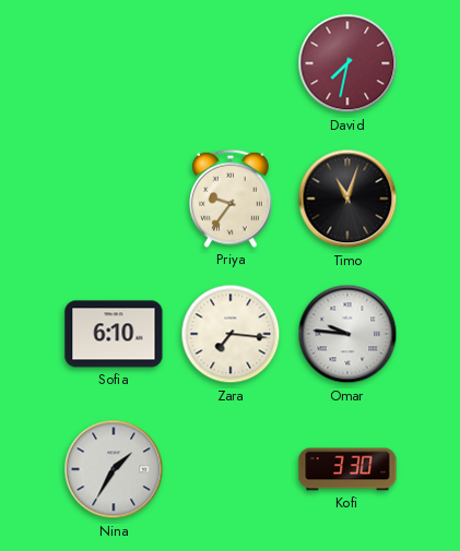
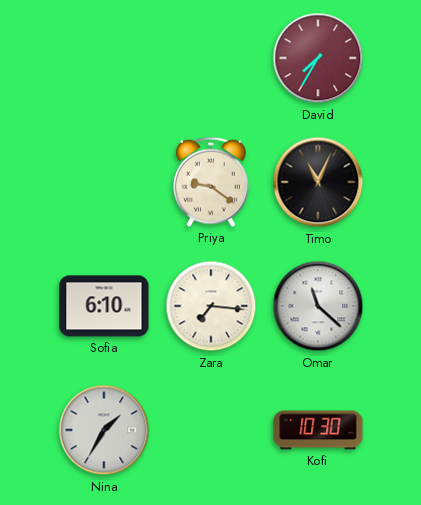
David: 7:32 -> 7:35
Priya: 9:36 -> 9:21
Timo: 11:03 -> 11:04
Omar: 9:46 -> 11:22
Kofi: 3:30 -> 10:30
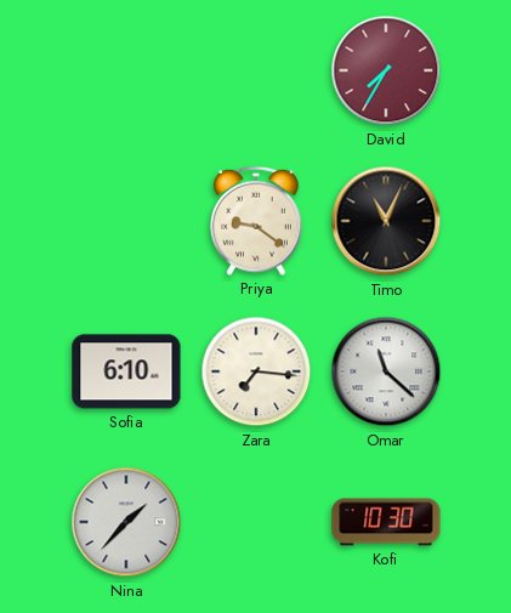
Nina: 1:35 -> 1:37
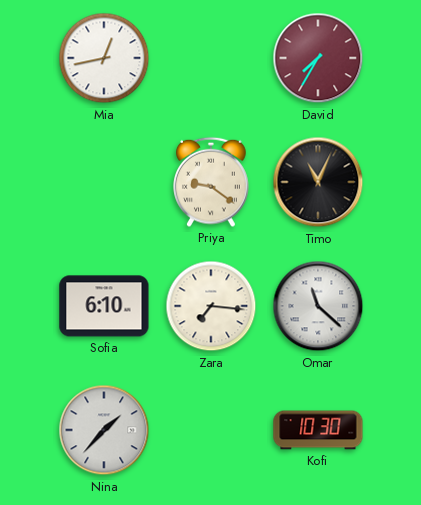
Mia: none -> 12:43
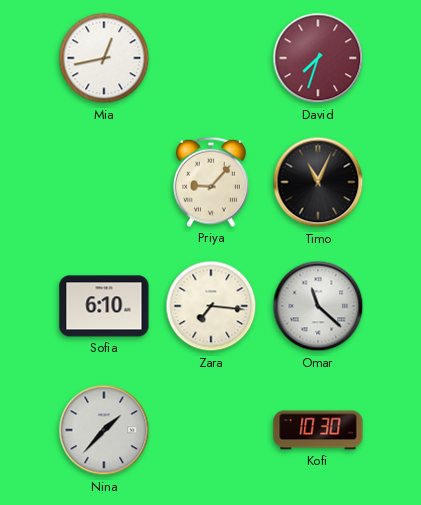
David: 7:35 -> 7:33
Priya: 9:21 -> 9:07
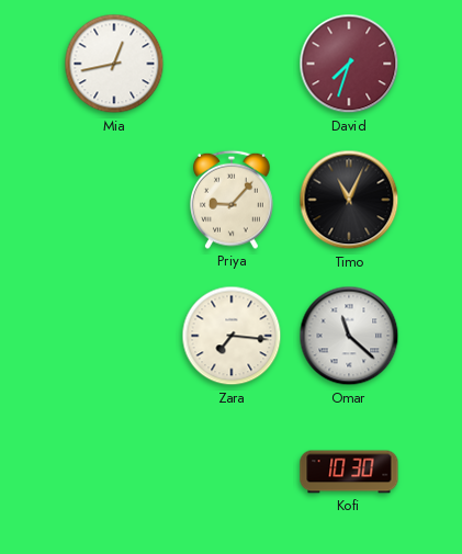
Sofia: 6:10 -> none
Nina: 1:37 -> none
